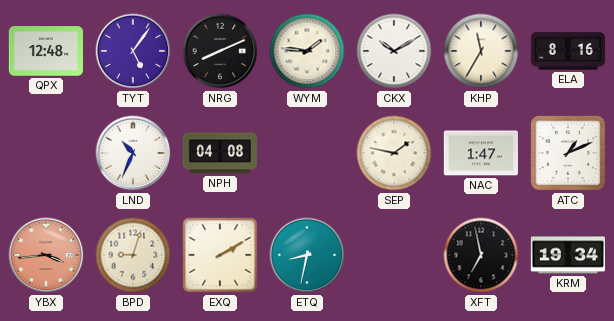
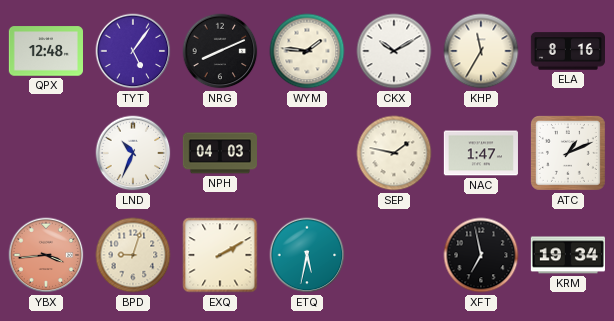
NPH: 04:08 -> 04:03
ETQ: 8:32 -> 5:32
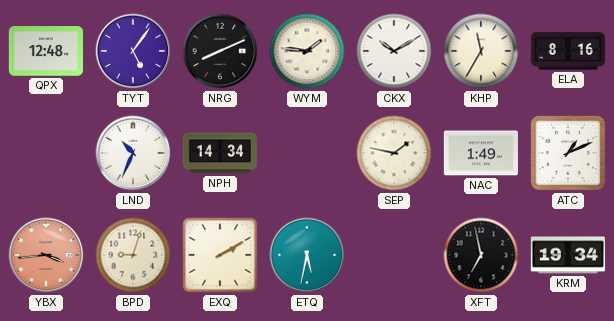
NPH: 04:03 -> 14:34
NAC: 1:47 -> 1:49
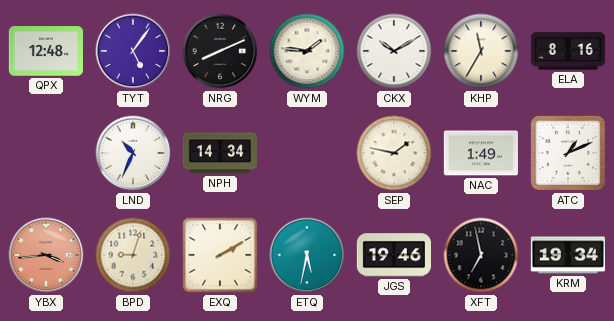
JGS: none -> 19:46
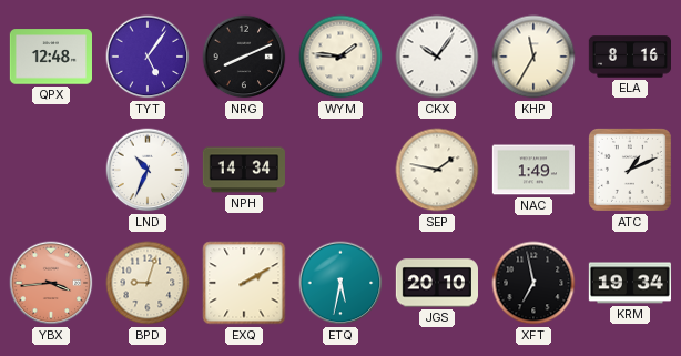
CKX: 10:10 -> 10:06
JGS: 19:46 -> 20:10
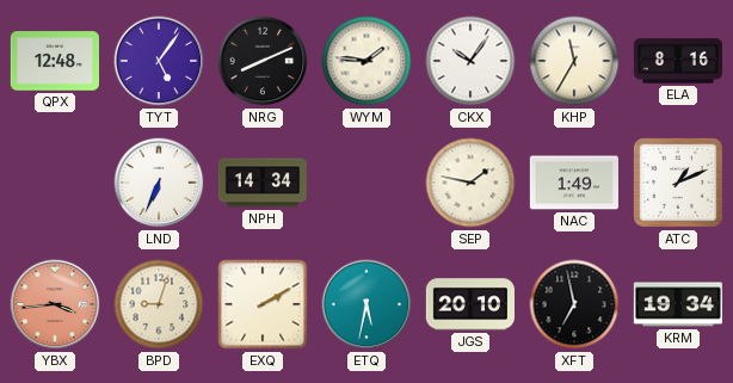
LND: 10:34 -> 6:34
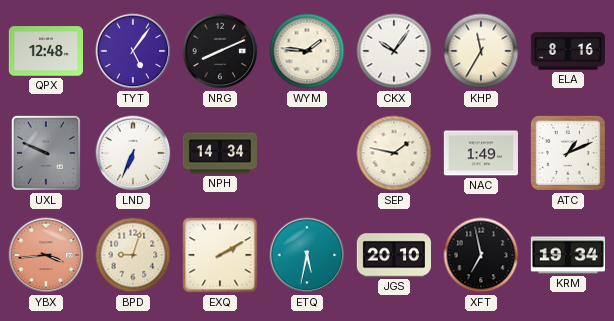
UXL: none -> 9:49
